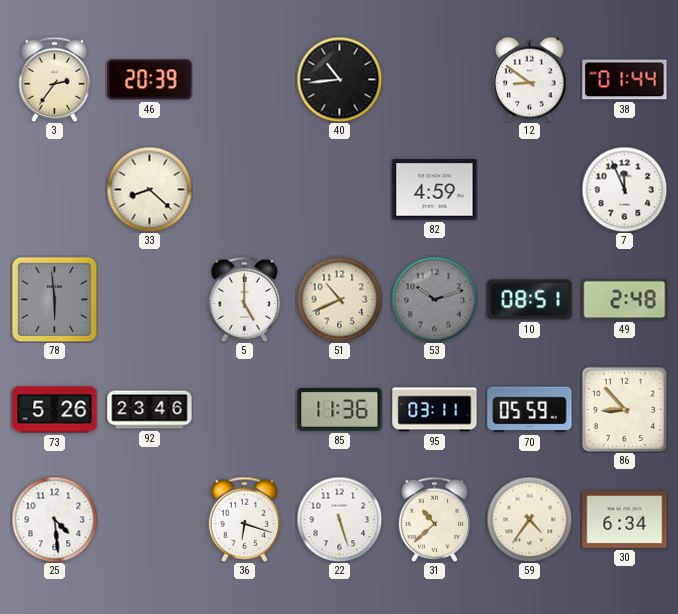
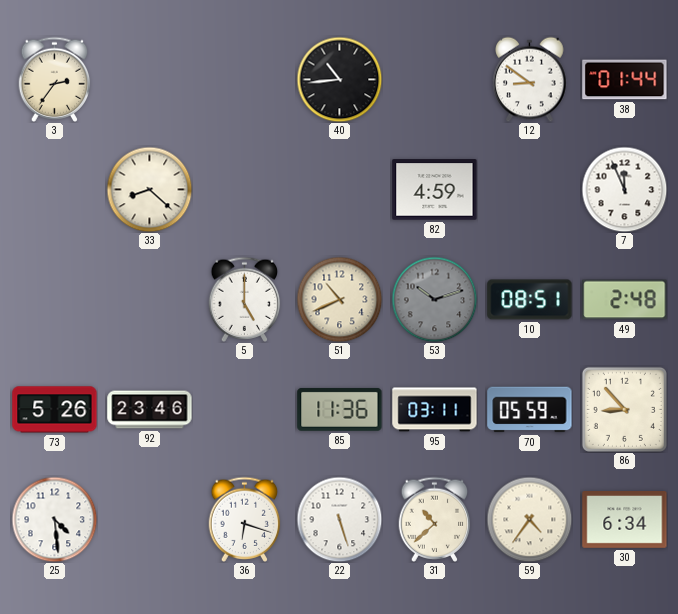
46: 20:39 -> none
78: 5:59 -> none
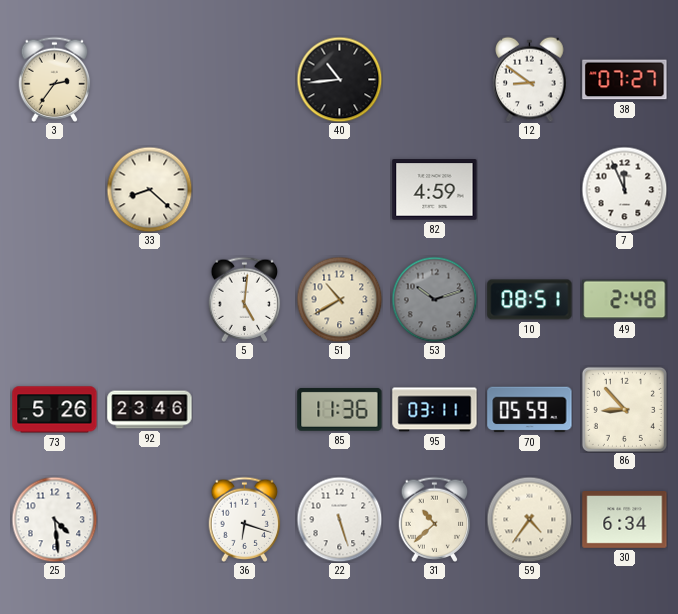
38: 01:44 -> 07:27
5: 5:00 -> 5:01
51: 10:41 -> 10:40
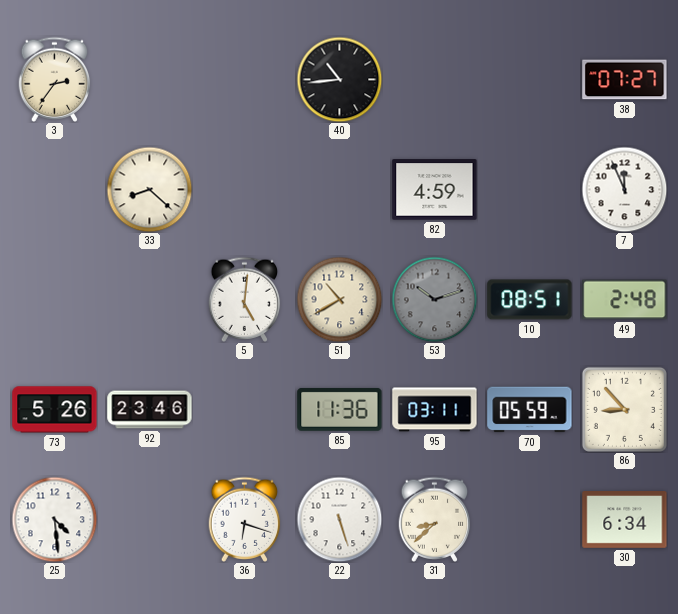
12: 8:51 -> none
31: 10:38 -> 8:38
59: 4:36 -> none
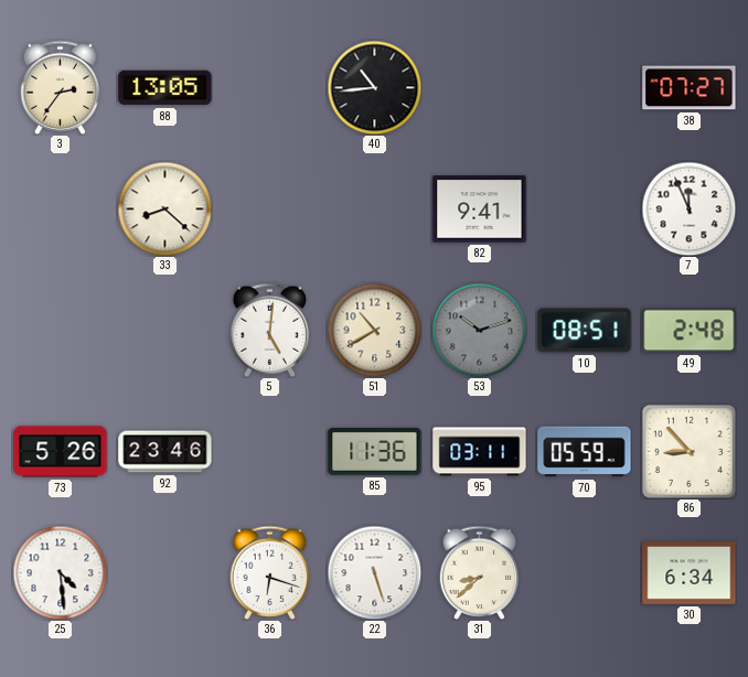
88: none -> 13:05
82: 4:59 -> 9:41
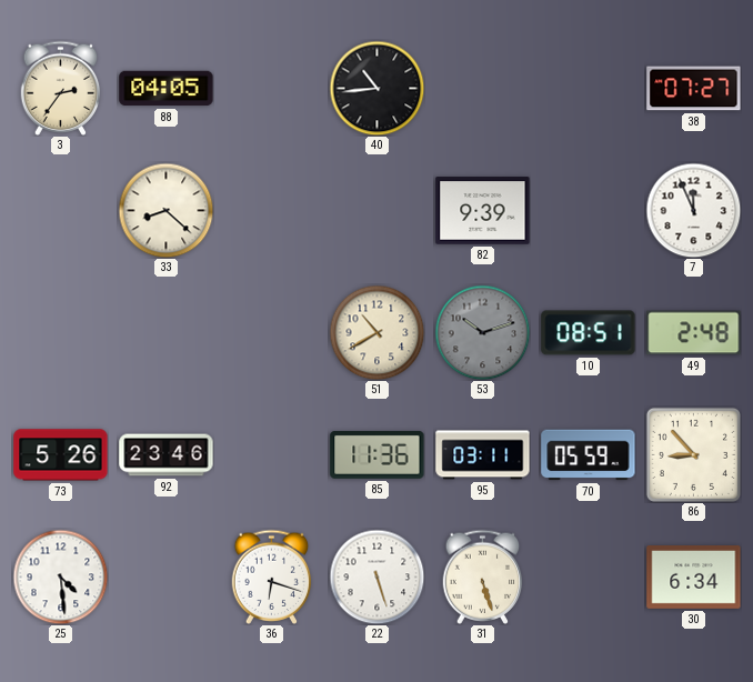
88: 13:05 -> 04:05
82: 9:41 -> 9:39
5: 5:01 -> none
31: 8:38 -> 5:27
